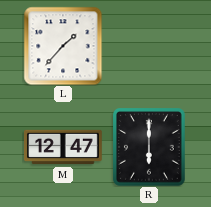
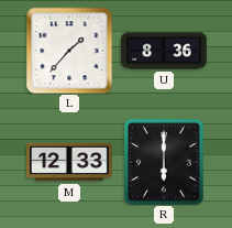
U: none -> 8:36
M: 12:47 -> 12:33
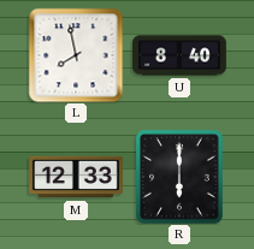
L: 1:37 -> 7:58
U: 8:36 -> 8:40
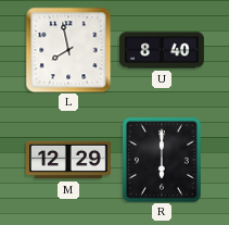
M: 12:33 -> 12:29
